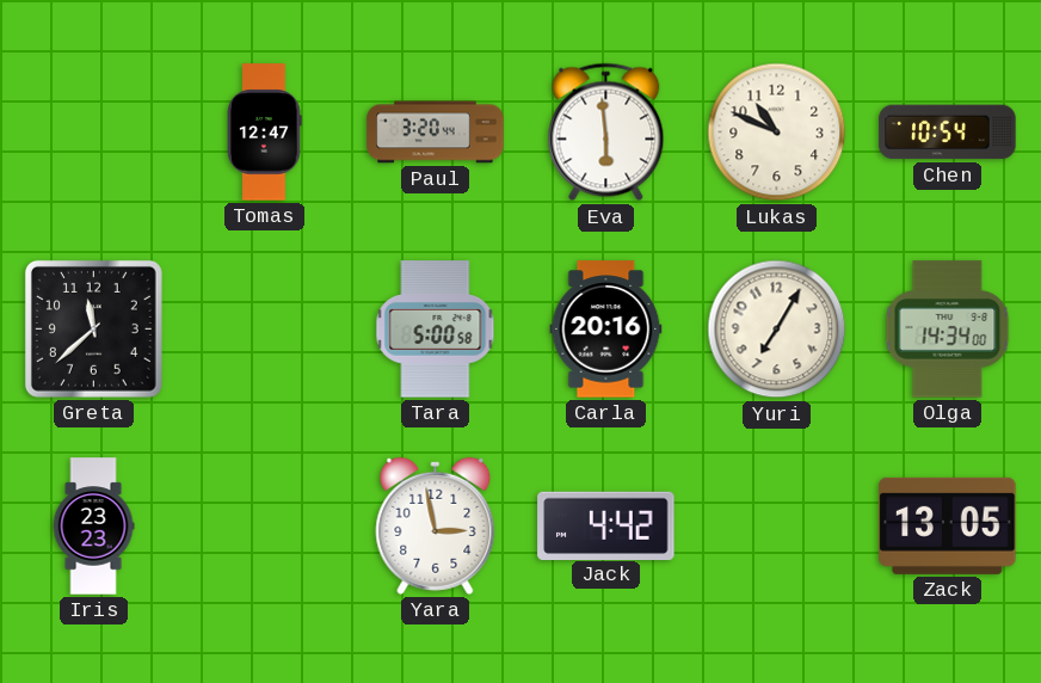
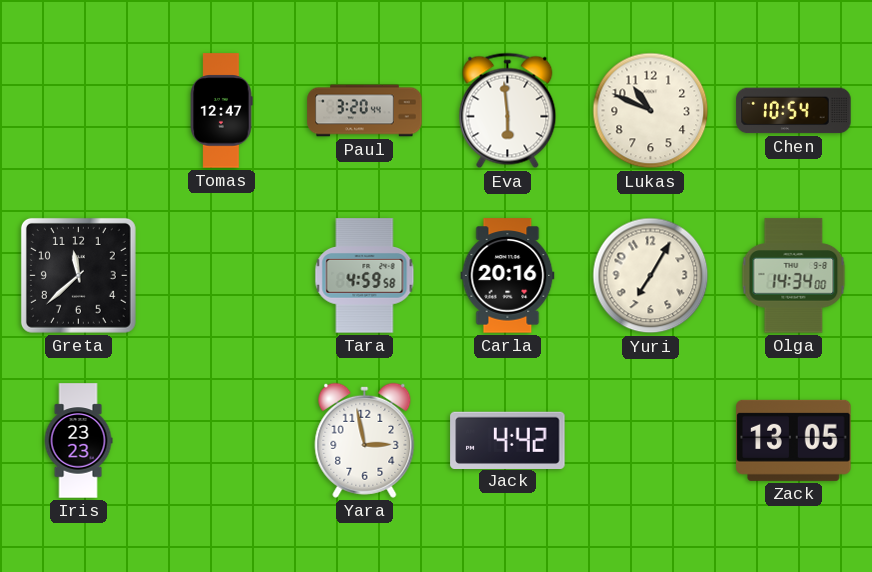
Tara: 5:00 -> 4:59
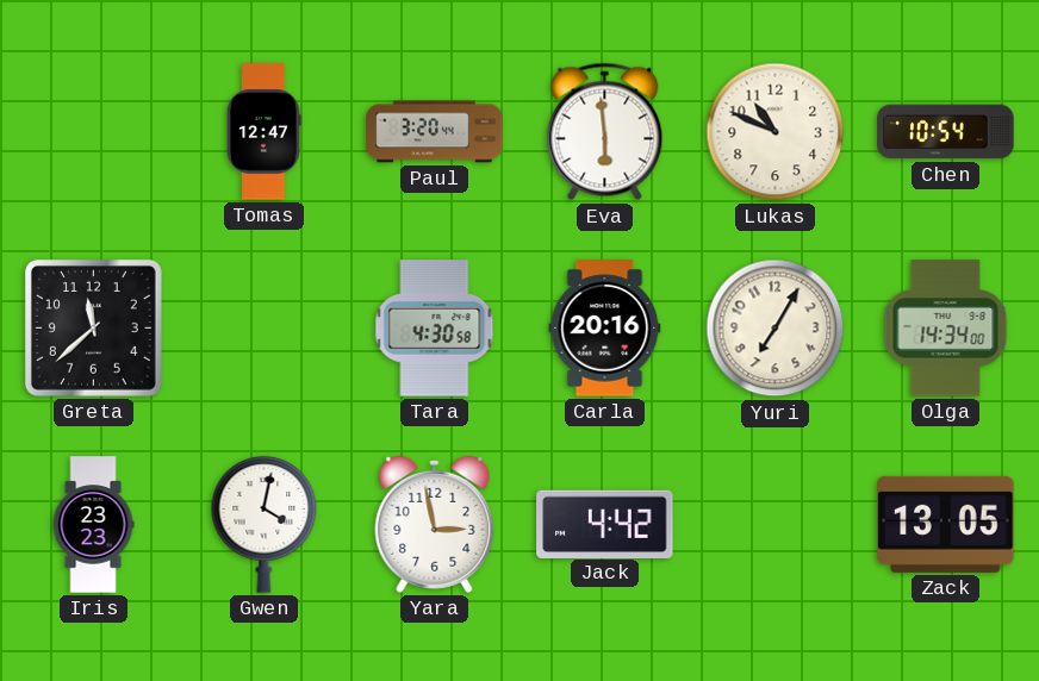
Tara: 4:59 -> 4:30
Gwen: none -> 4:02
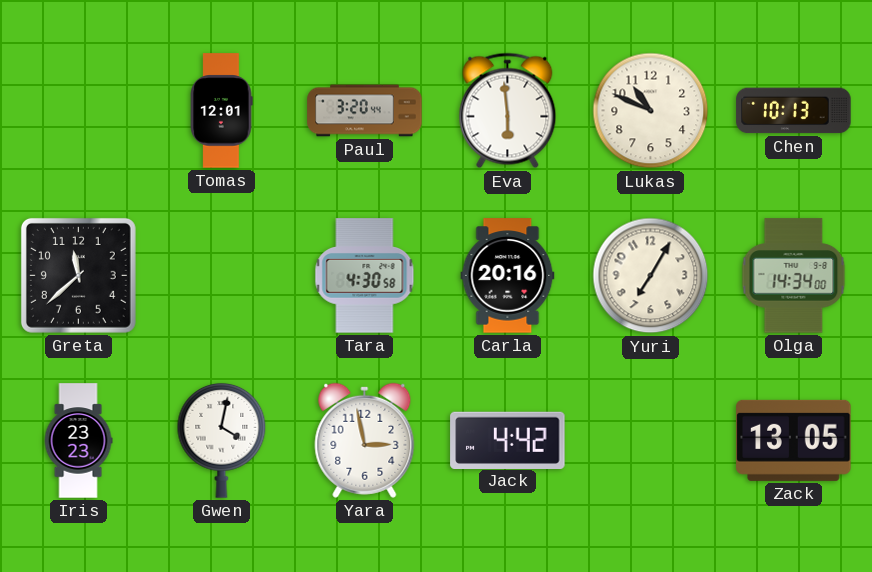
Tomas: 12:47 -> 12:01
Chen: 10:54 -> 10:13
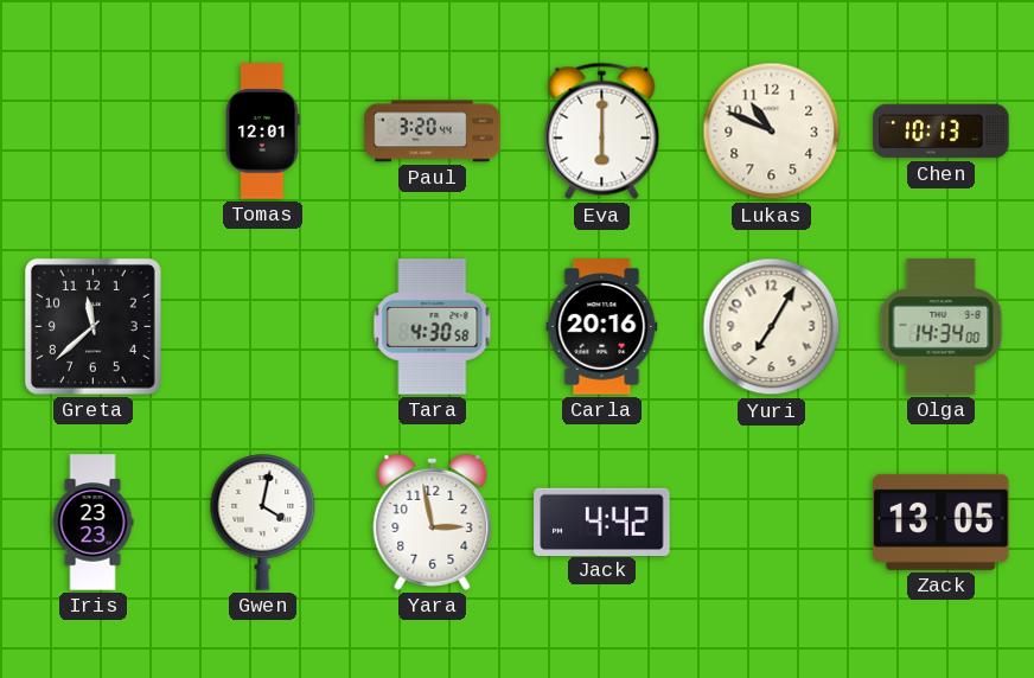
Eva: 5:59 -> 6:00
